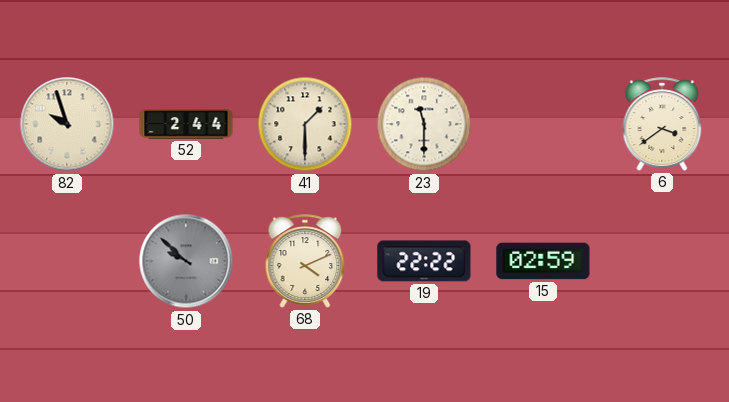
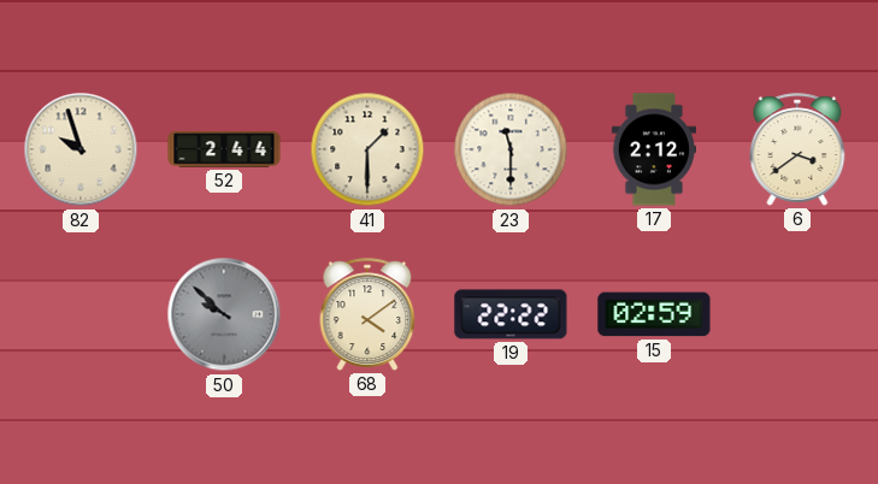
17: none -> 2:12
68: 4:11 -> 4:09
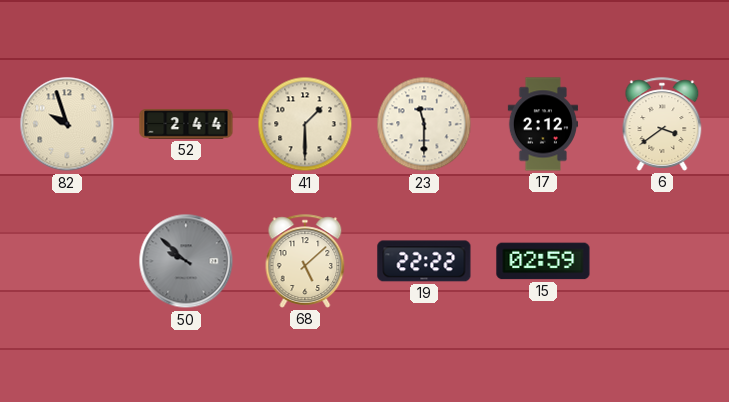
68: 4:09 -> 5:08
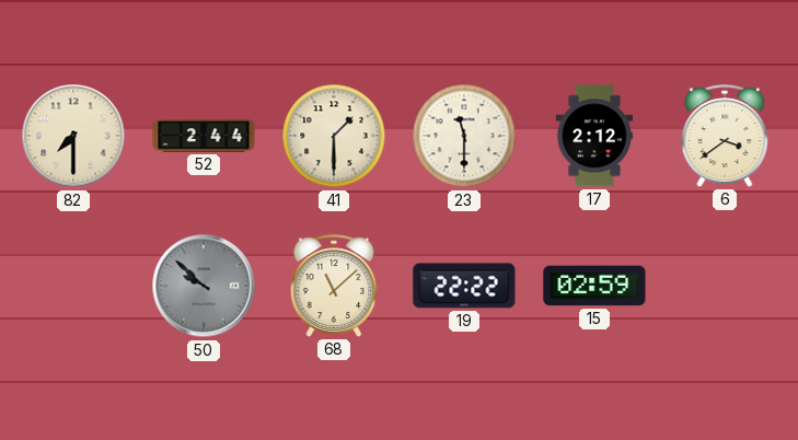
82: 9:57 -> 7:30
68: 5:08 -> 11:08
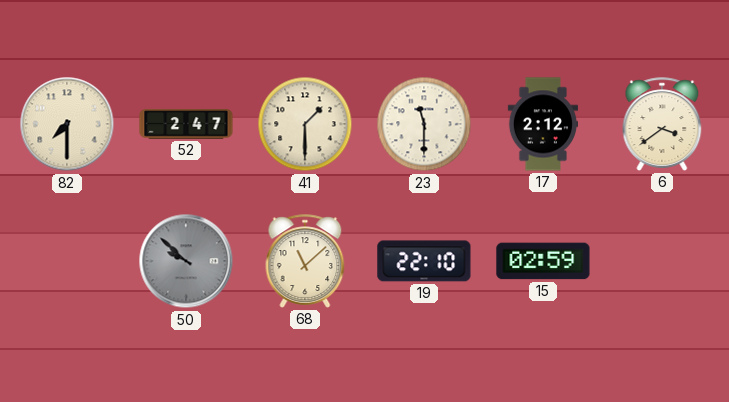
52: 2:44 -> 2:47
19: 22:22 -> 22:10
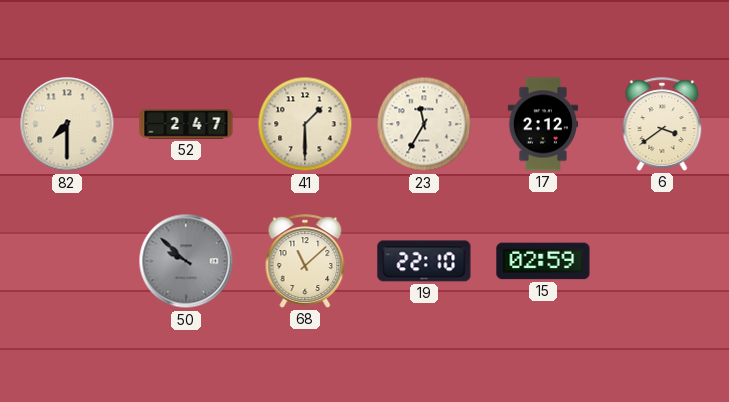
23: 11:30 -> 11:35
